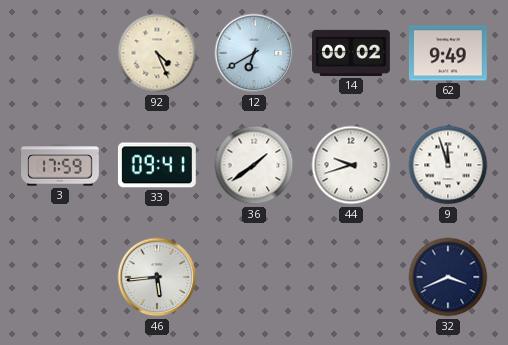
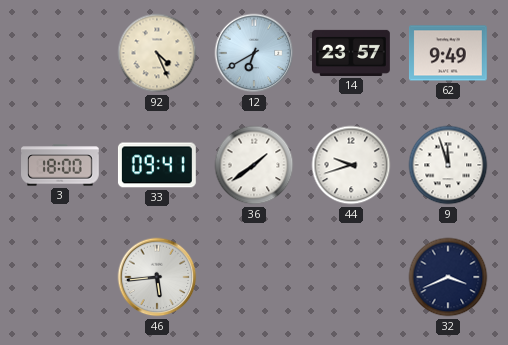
14: 00:02 -> 23:57
3: 17:59 -> 18:00
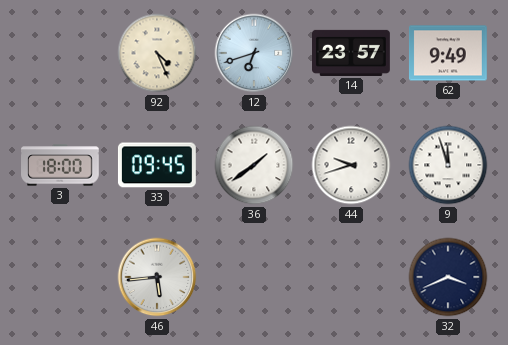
12: 6:40 -> 6:42
33: 09:41 -> 09:45
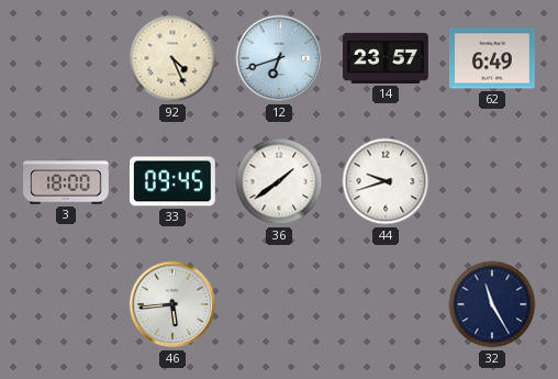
62: 9:49 -> 6:49
9: 11:57 -> none
32: 3:41 -> 11:25
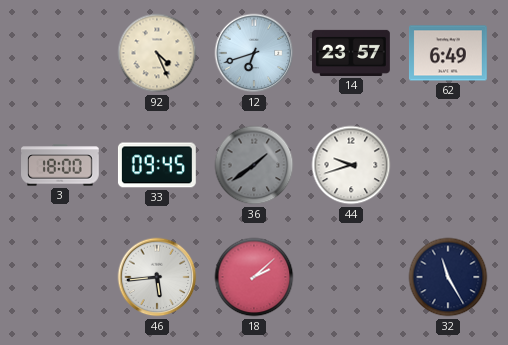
36 dial: white -> grey
18: none -> 2:08
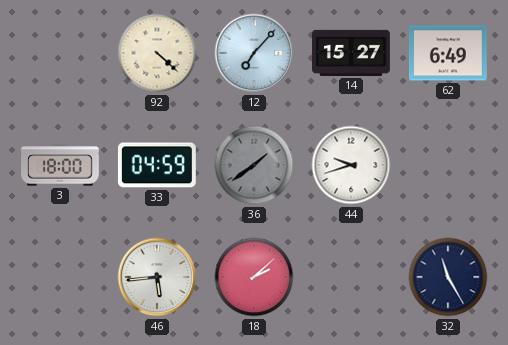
92: 4:26 -> 4:22
12: 6:42 -> 7:07
14: 23:57 -> 15:27
33: 09:45 -> 04:59
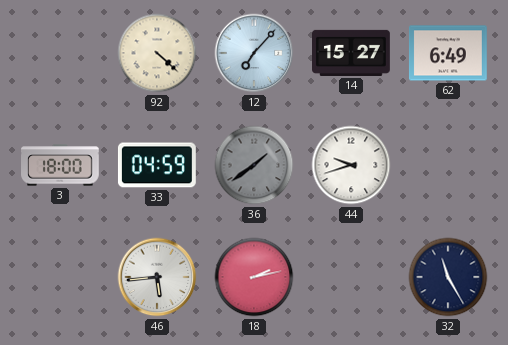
18: 2:08 -> 2:13
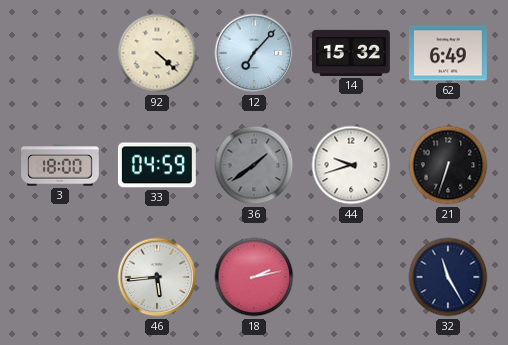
14: 15:27 -> 15:32
21: none -> 6:33
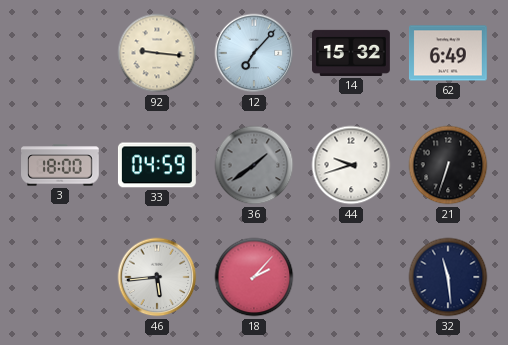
92: 4:22 -> 9:16
18: 2:13 -> 2:07
32: 11:25 -> 11:29
